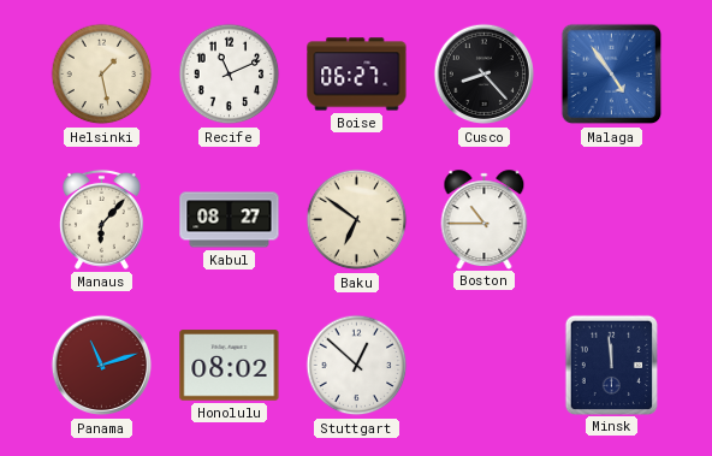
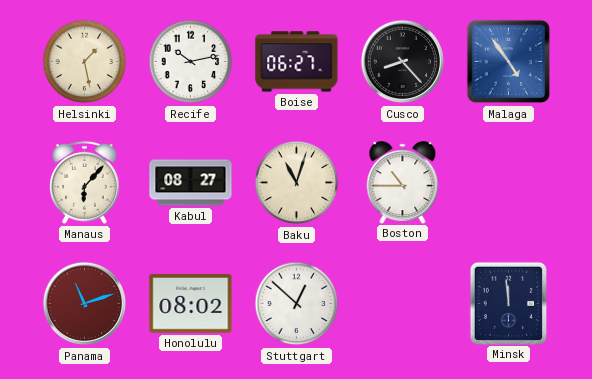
Recife: 11:11 -> 10:13
Baku: 6:51 -> 11:03
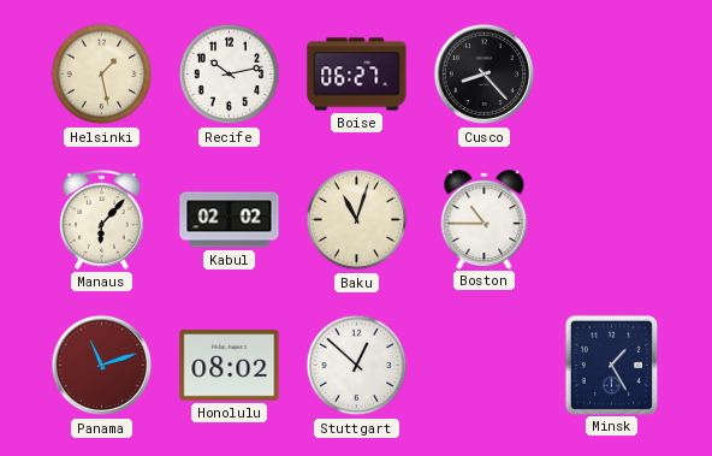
Malaga: 4:54 -> none
Kabul: 08:27 -> 02:02
Minsk: 11:59 -> 1:25
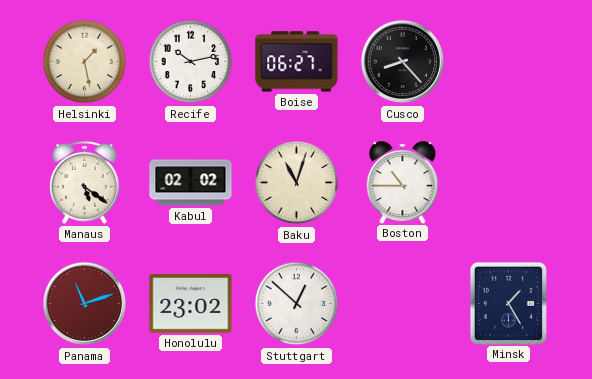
Manaus: 6:07 -> 5:21
Honolulu: 08:02 -> 23:02
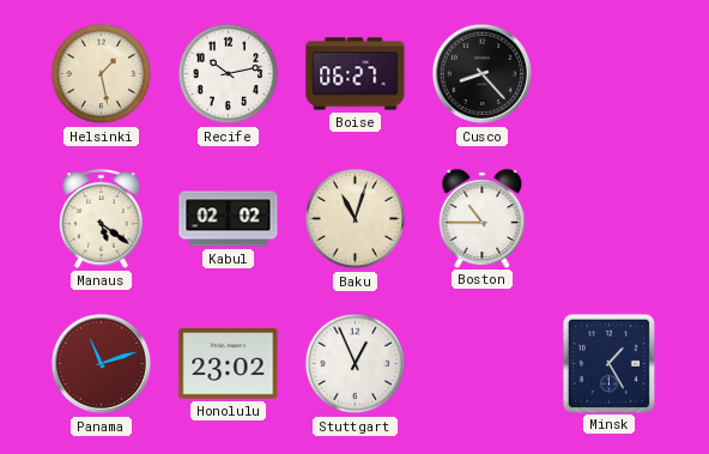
Stuttgart: 12:52 -> 12:56
